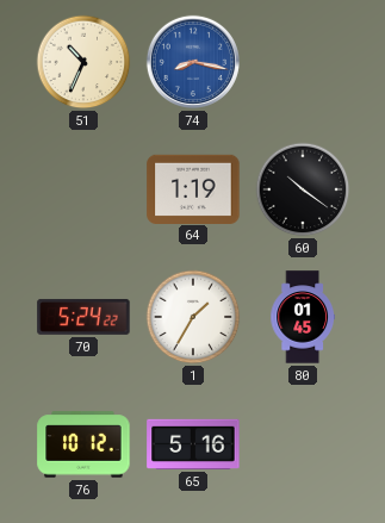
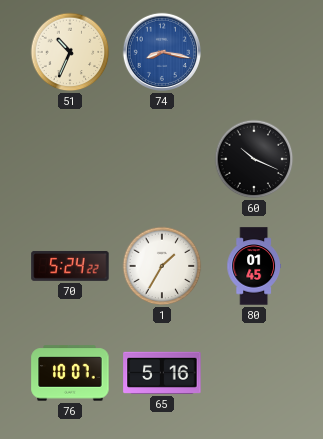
64: 1:19 -> none
60: 10:21 -> 10:19
76: 10:12 -> 10:07
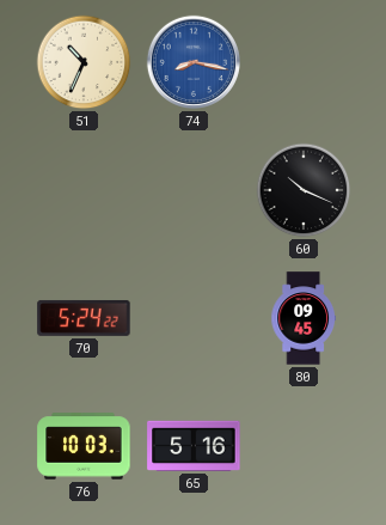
1: 1:35 -> none
80: 01:45 -> 09:45
76: 10:07 -> 10:03
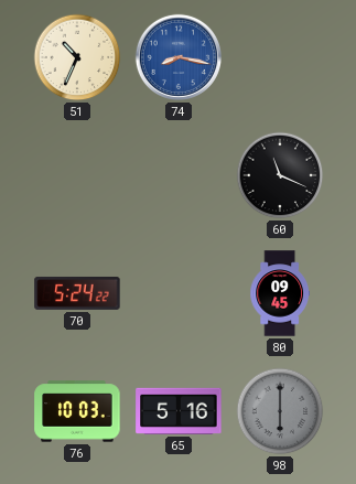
60: 10:19 -> 11:19
98: none -> 6:00
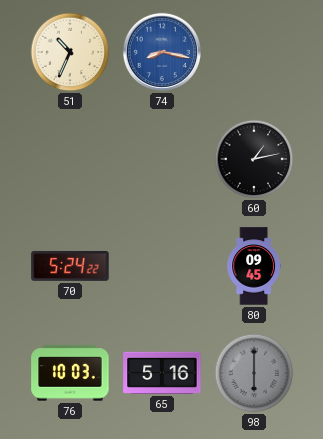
60: 11:19 -> 1:13
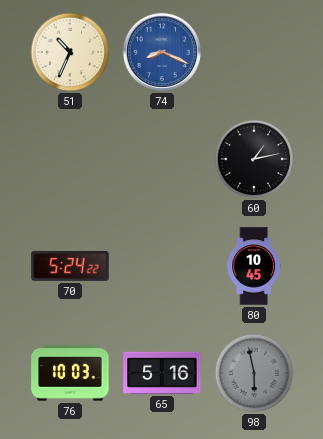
74: 8:17 -> 8:19
80: 09:45 -> 10:45
98: 6:00 -> 5:58
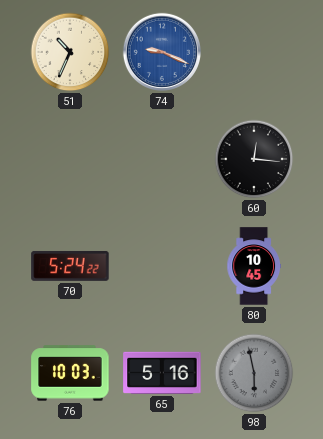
74: 8:19 -> 9:19
60: 1:13 -> 12:16
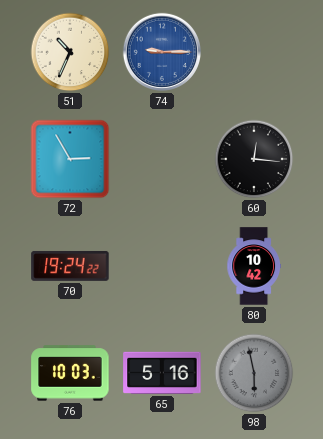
74: 9:19 -> 9:15
72: none -> 2:55
70: 5:24 -> 19:24
80: 10:45 -> 10:42
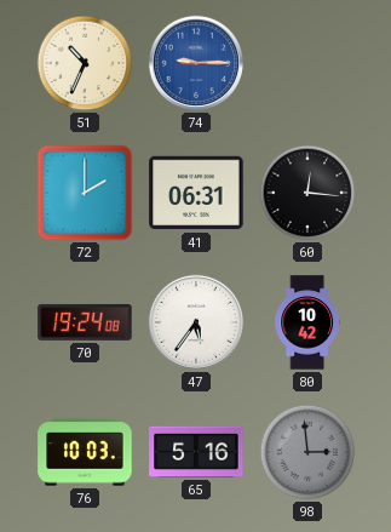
72: 2:55 -> 2:00
41: none -> 06:31
70: 19:24:22 -> 19:24:08
47: none -> 5:36
98: 5:58 -> 2:59
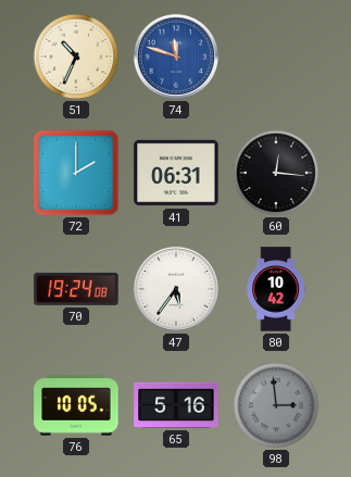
74: 9:15 -> 11:48
76: 10:03 -> 10:05
